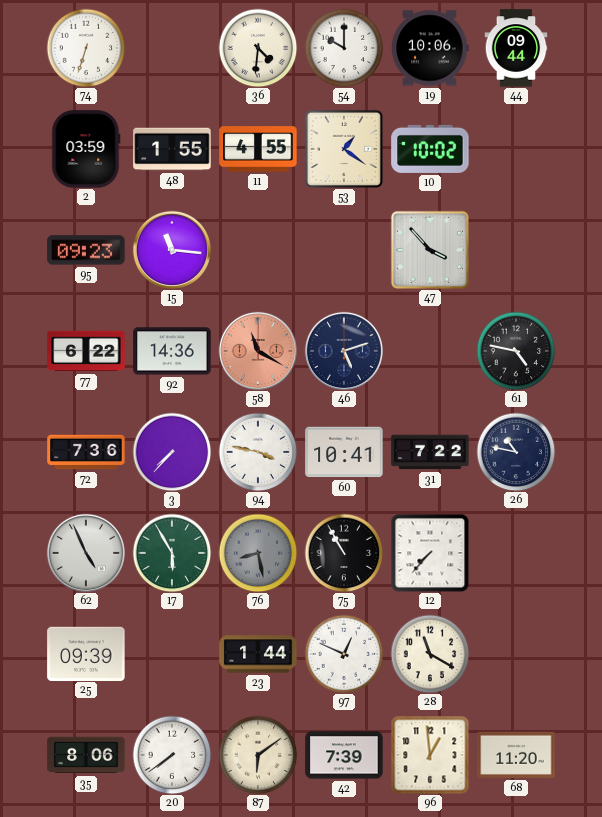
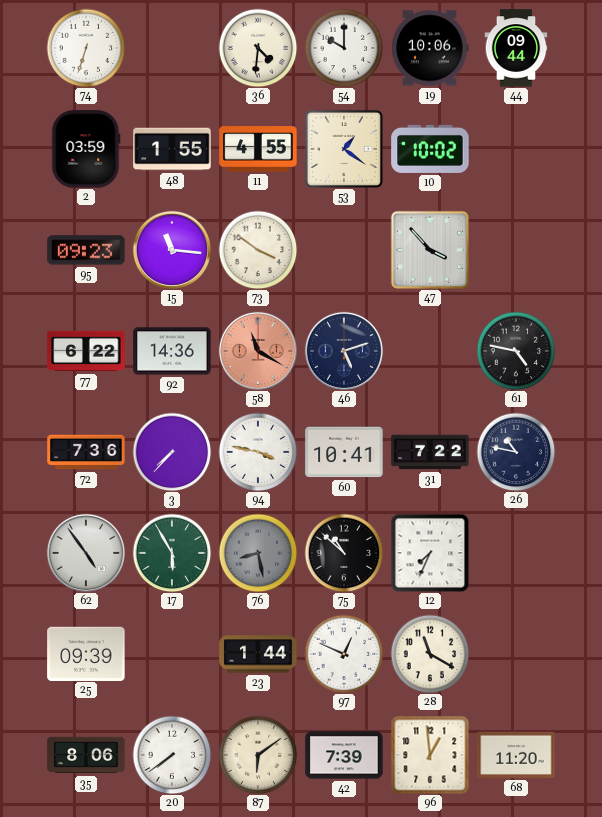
73: none -> 3:51
62: 4:56 -> 4:54
75: 10:55 -> 10:52
12: 7:37 -> 7:34
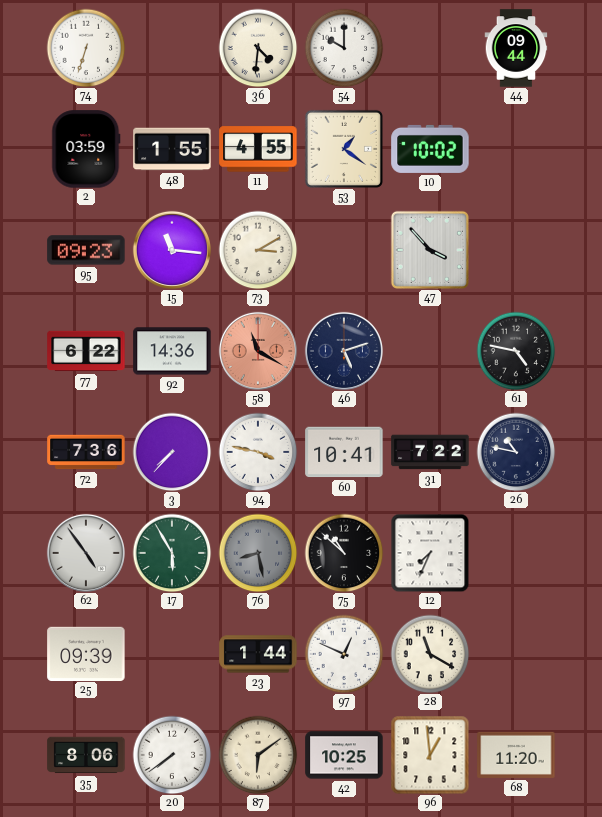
19: 10:06 -> none
73: 3:51 -> 3:10
42: 7:39 -> 10:25
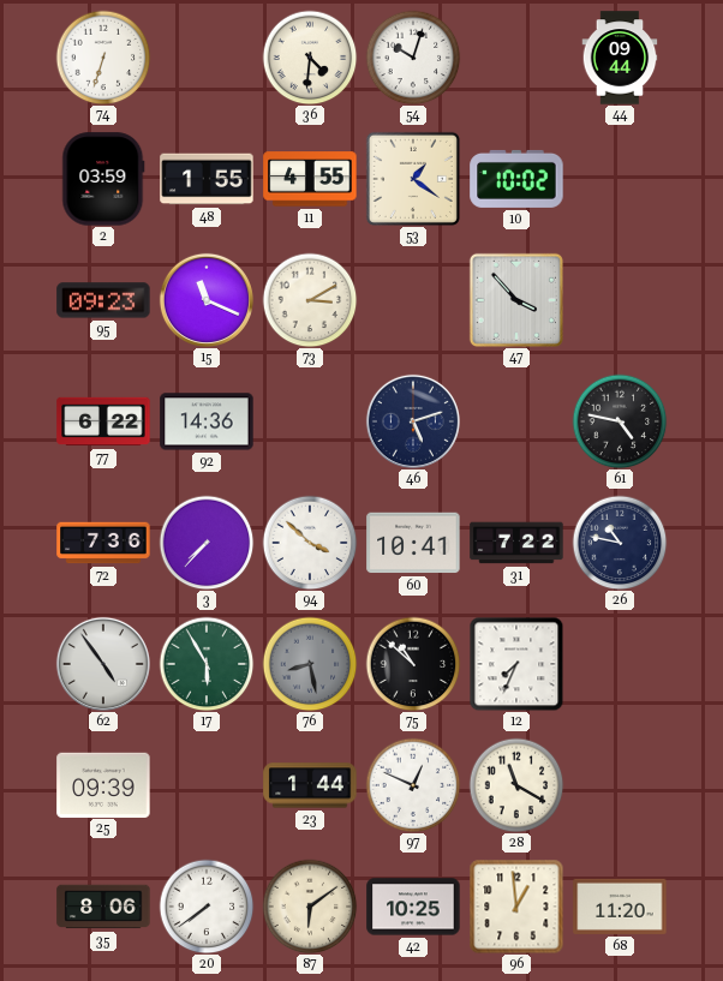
54: 10:00 -> 10:03
15: 11:16 -> 11:19
58: 11:20 -> none
94: 3:47 -> 3:52
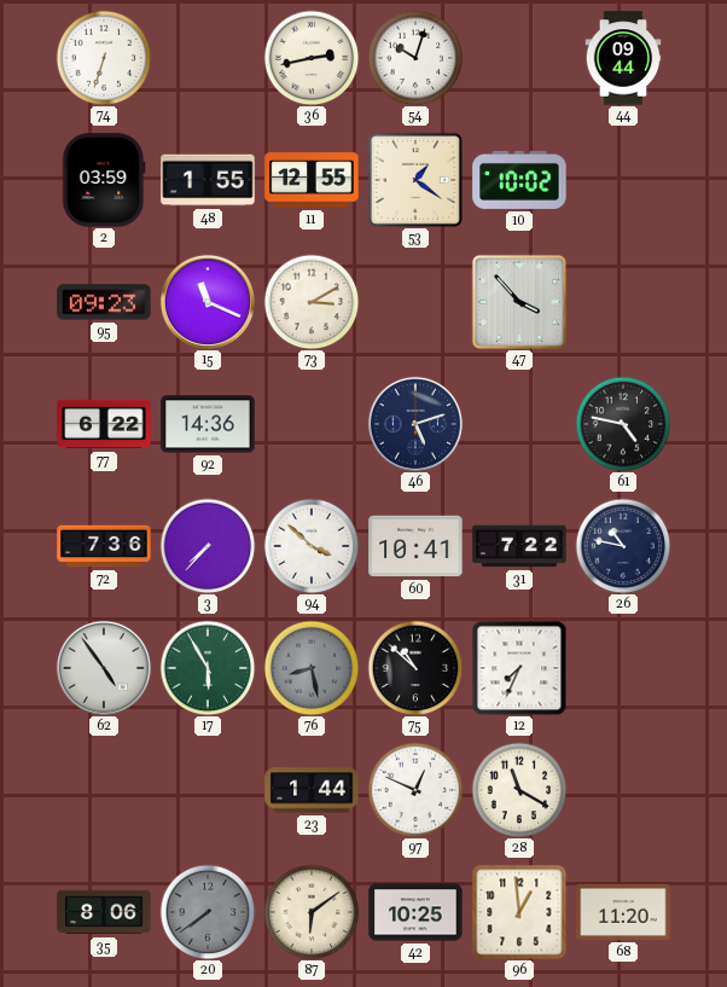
36: 4:31 -> 2:43
11: 4:55 -> 12:55
25: 09:39 -> none
20 dial: white -> grey
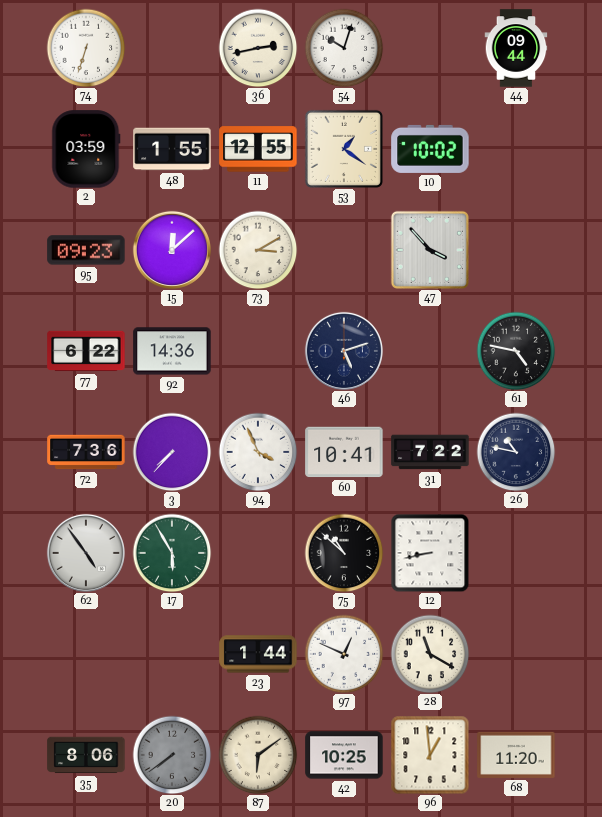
15: 11:19 -> 12:08
94: 3:52 -> 3:56
76: 8:28 -> none
12: 7:34 -> 8:43
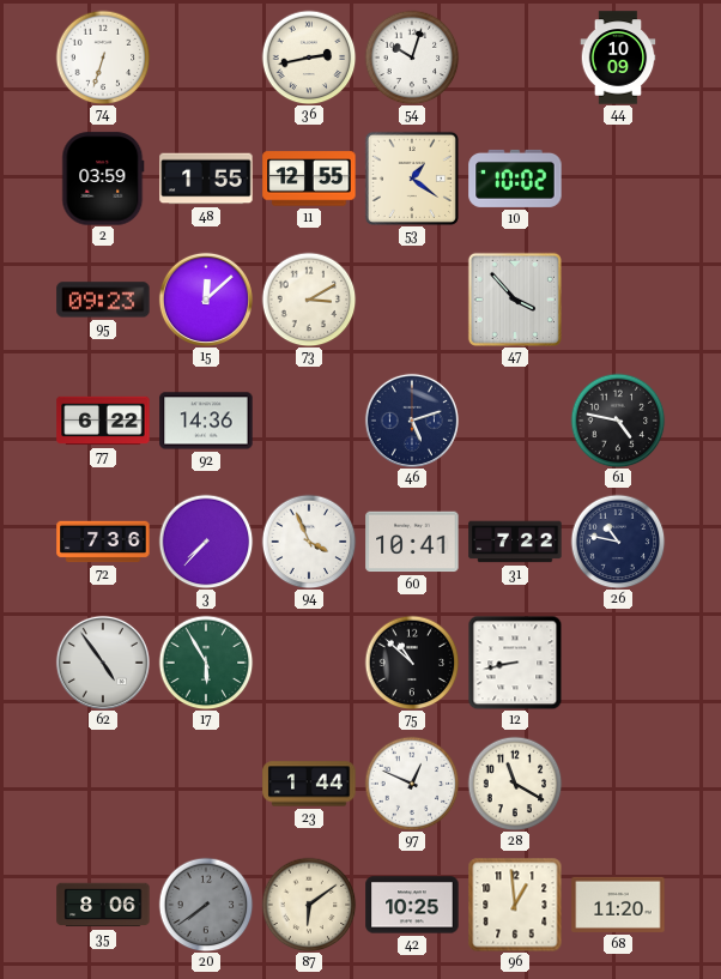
44: 09:44 -> 10:09
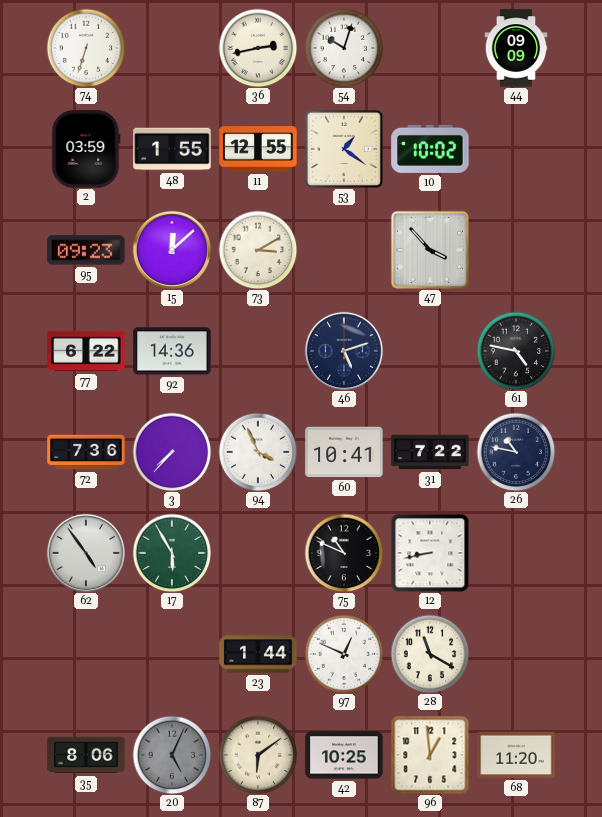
44: 10:09 -> 09:09
75: 10:52 -> 10:49
20: 7:39 -> 5:04
